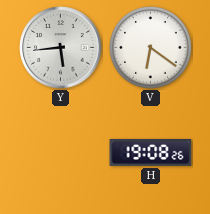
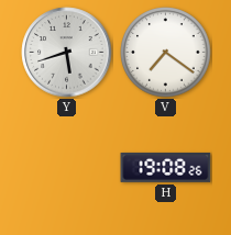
Y: 5:44 -> 5:42
V: 6:21 -> 7:21
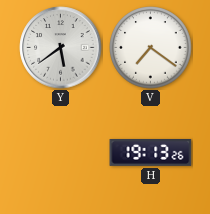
Y: 5:42 -> 5:39
H: 19:08 -> 19:13
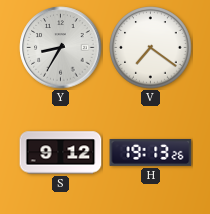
Y: 5:39 -> 8:35
S: none -> 9:12
